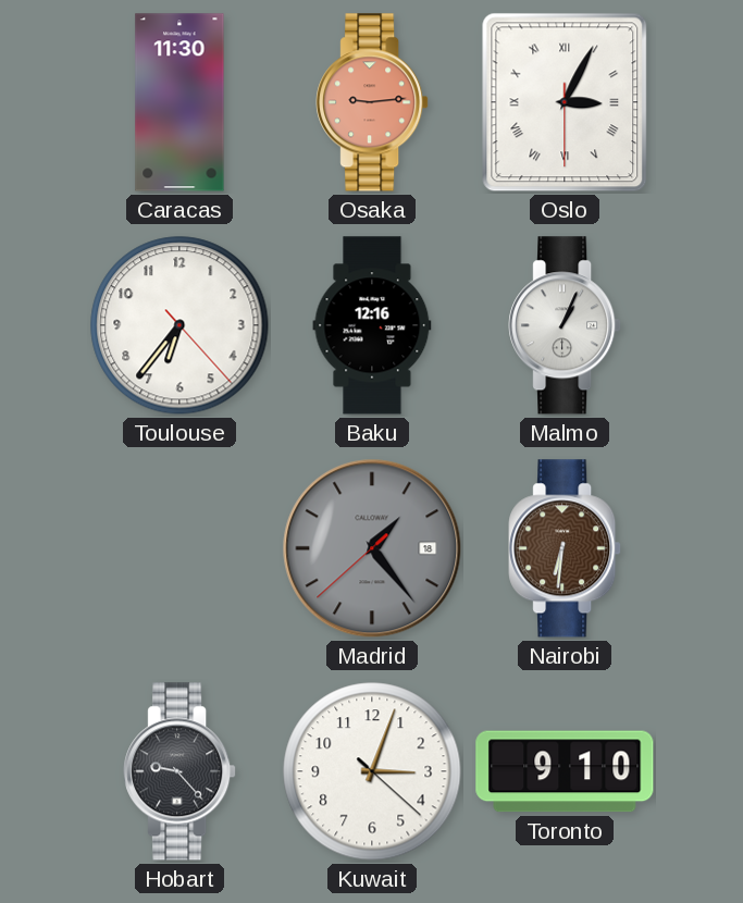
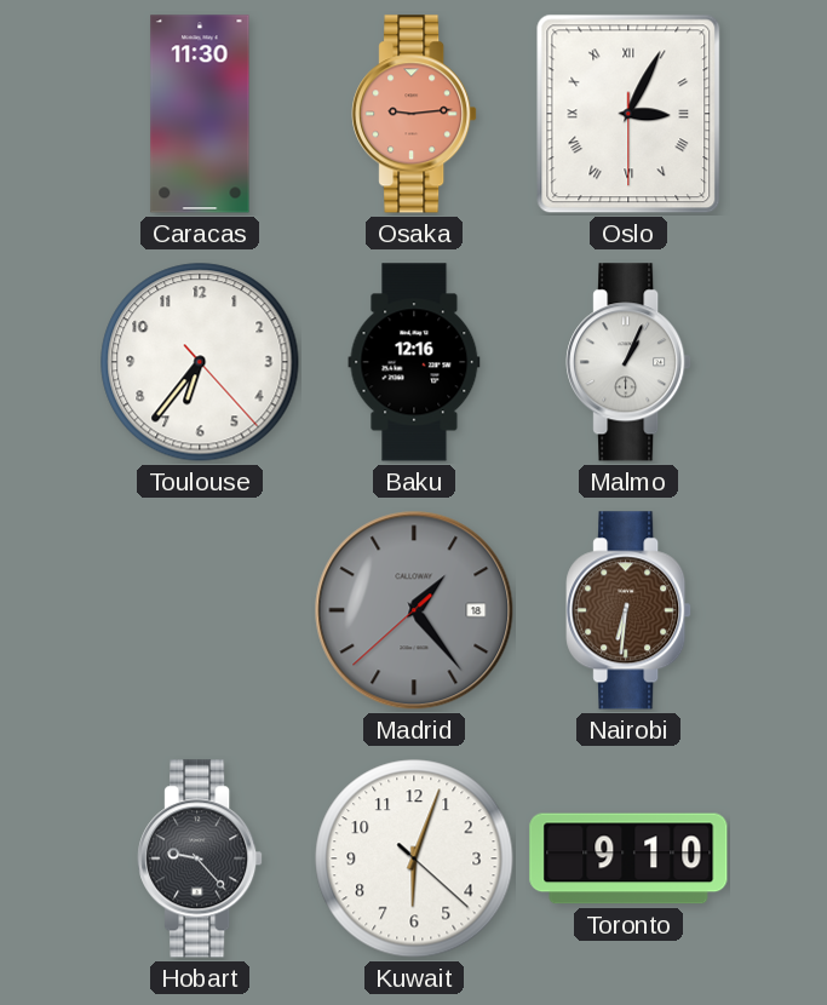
Kuwait: 3:03 -> 6:03
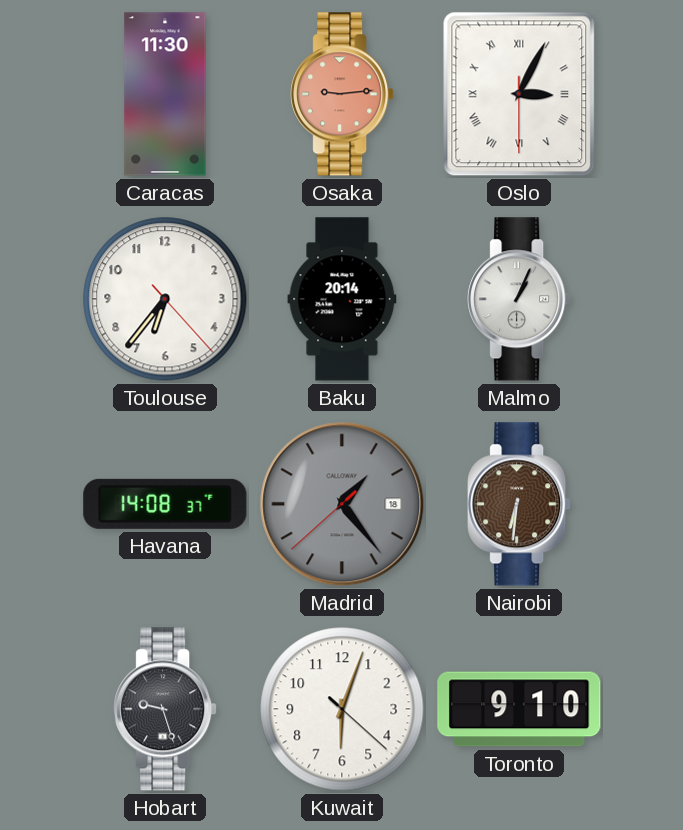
Baku: 12:16 -> 20:14
Havana: none -> 14:08
Hobart: 9:23 -> 9:27
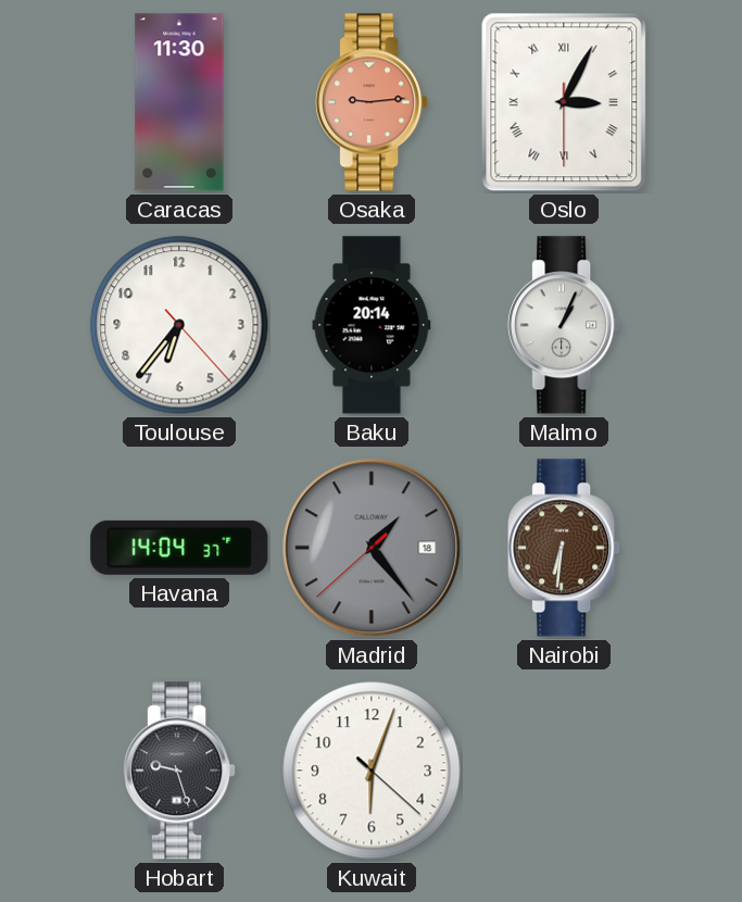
Havana: 14:08 -> 14:04
Toronto: 9:10 -> none
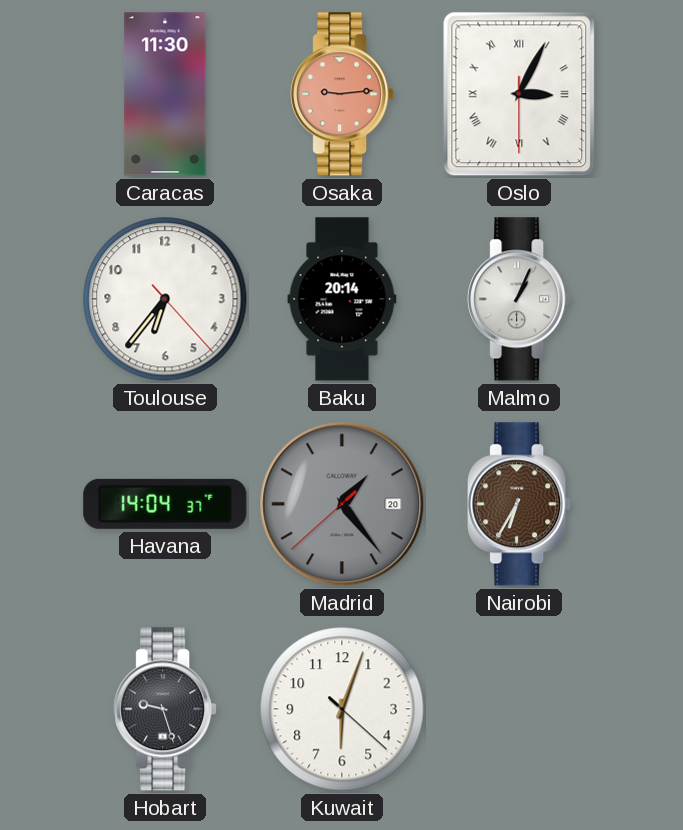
Madrid date: 18 -> 20
Nairobi: 6:31 -> 6:35
